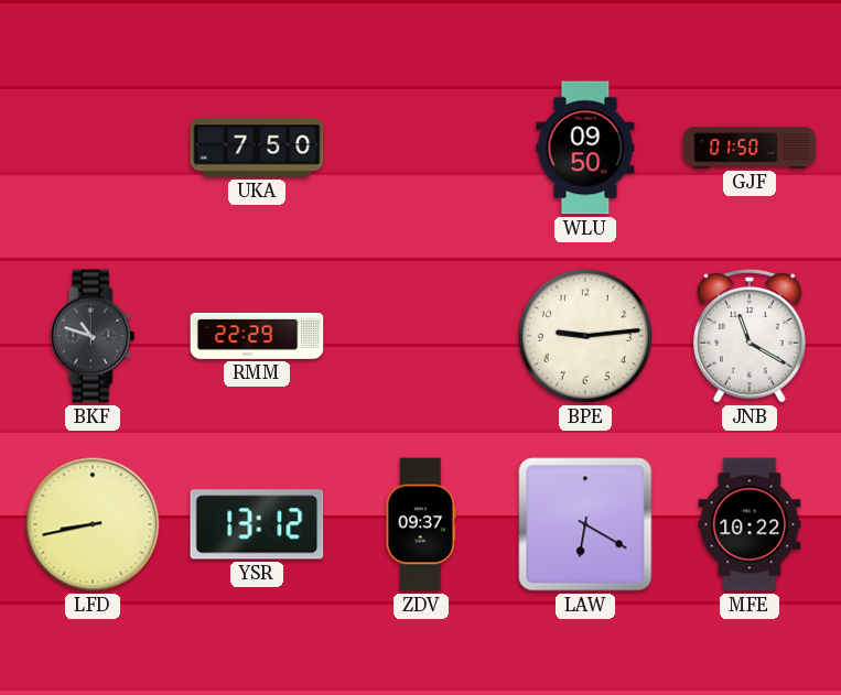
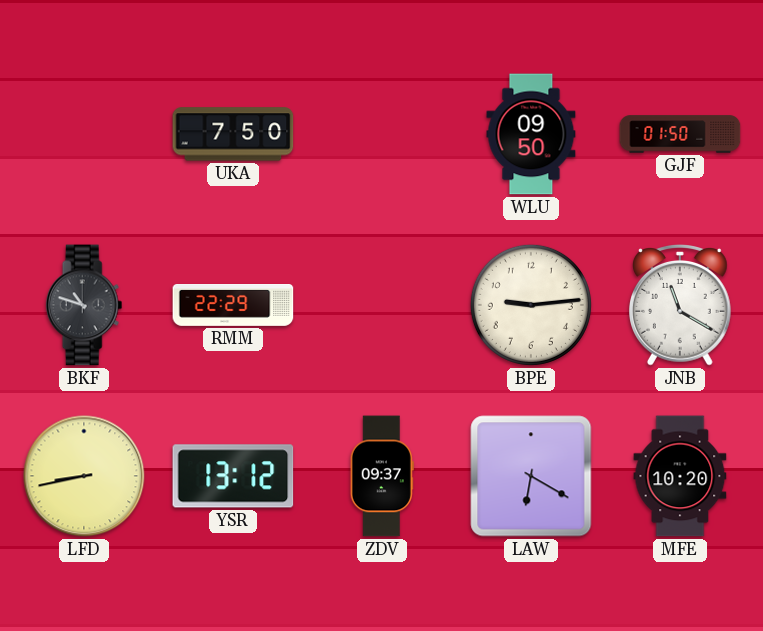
MFE: 10:22 -> 10:20
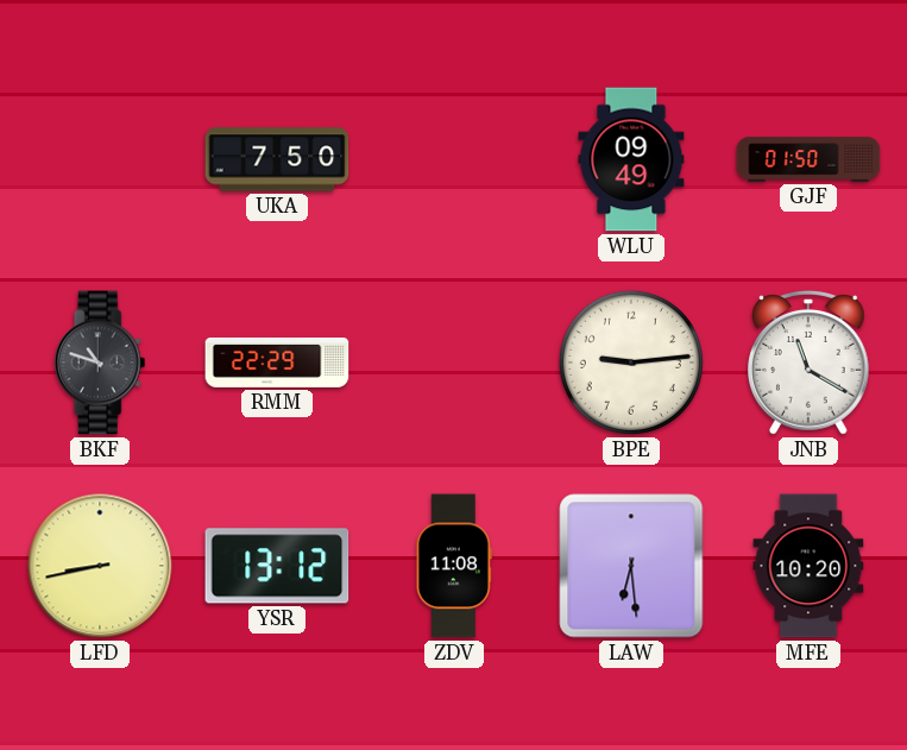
WLU: 09:50 -> 09:49
ZDV: 09:37 -> 11:08
LAW: 6:20 -> 6:29
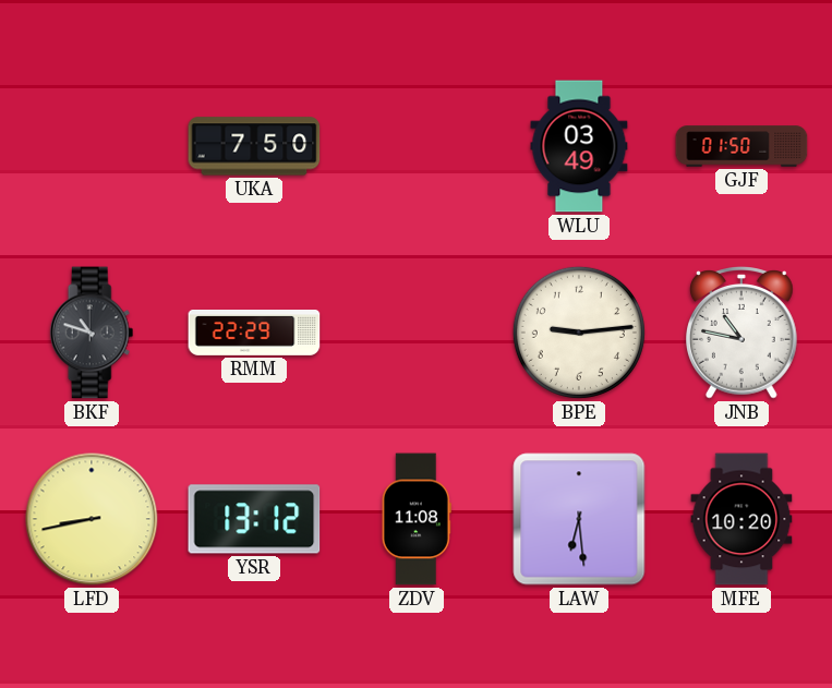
WLU: 09:49 -> 03:49
JNB: 11:20 -> 10:47
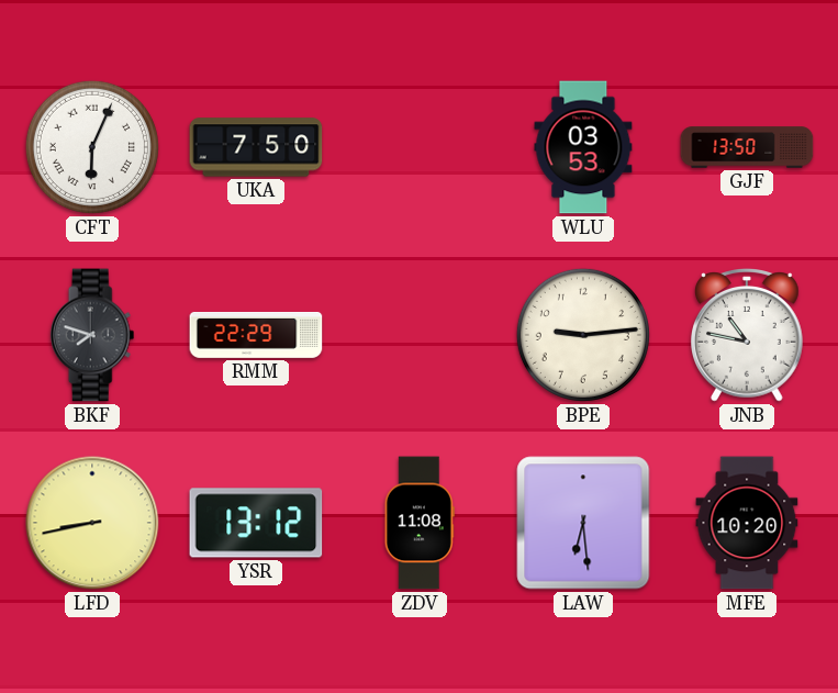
CFT: none -> 6:04
WLU: 03:49 -> 03:53
GJF: 01:50 -> 13:50
BKF: 10:48 -> 7:48
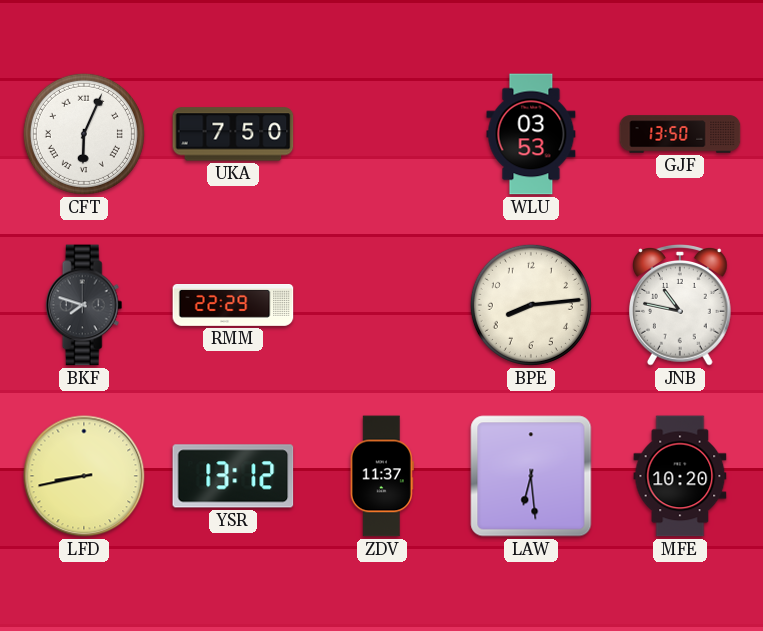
BPE: 9:14 -> 8:14
ZDV: 11:08 -> 11:37
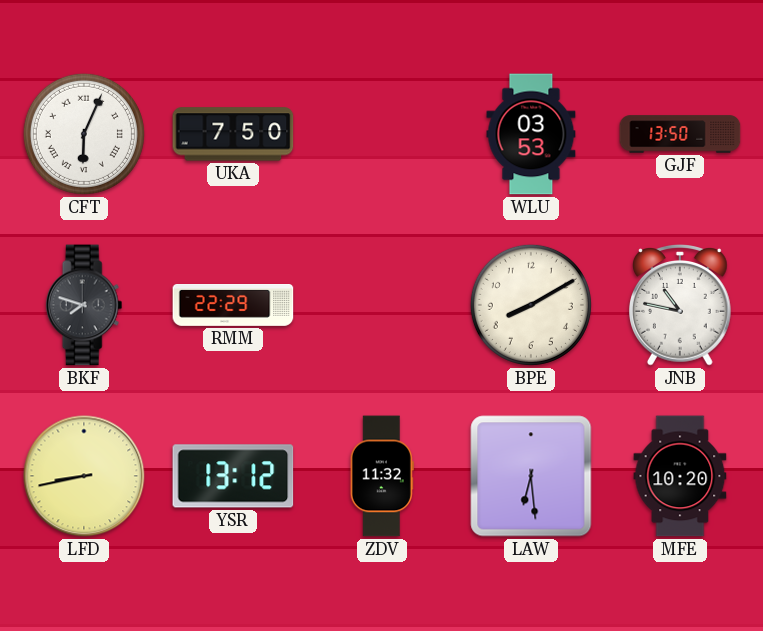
BPE: 8:14 -> 8:10
ZDV: 11:37 -> 11:32
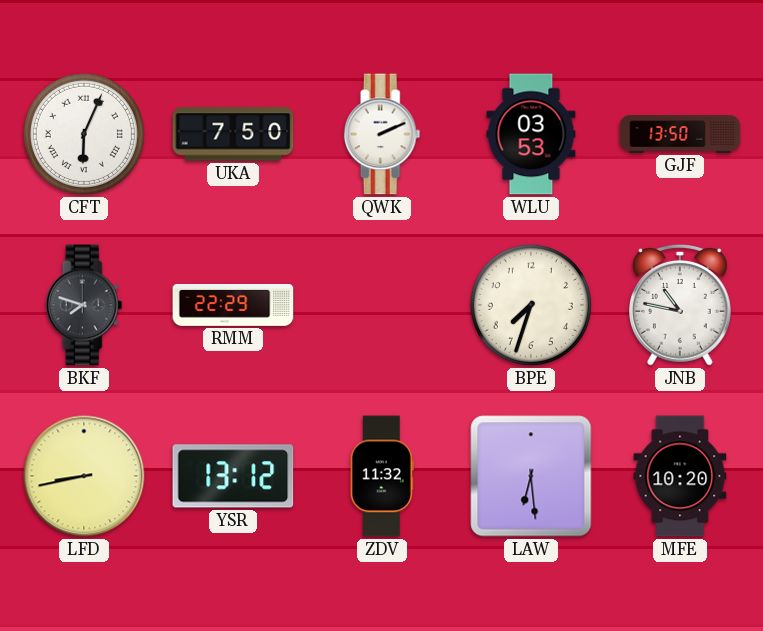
QWK: none -> 2:11
BPE: 8:10 -> 7:33
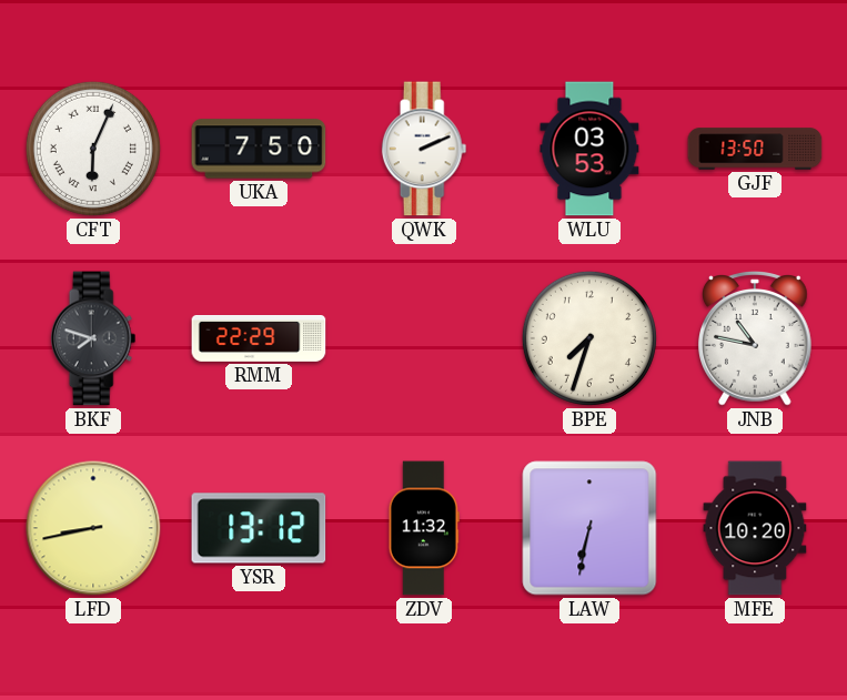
LAW: 6:29 -> 6:32
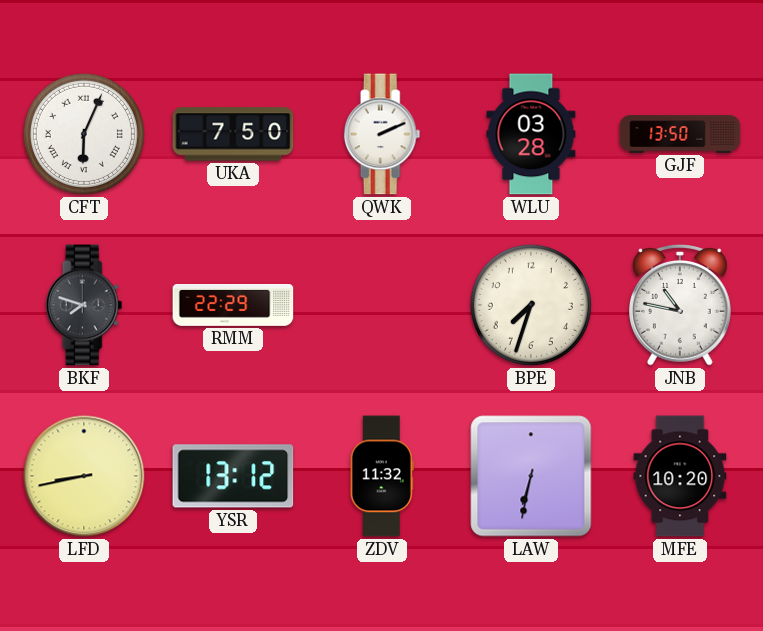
WLU: 03:53 -> 03:28
